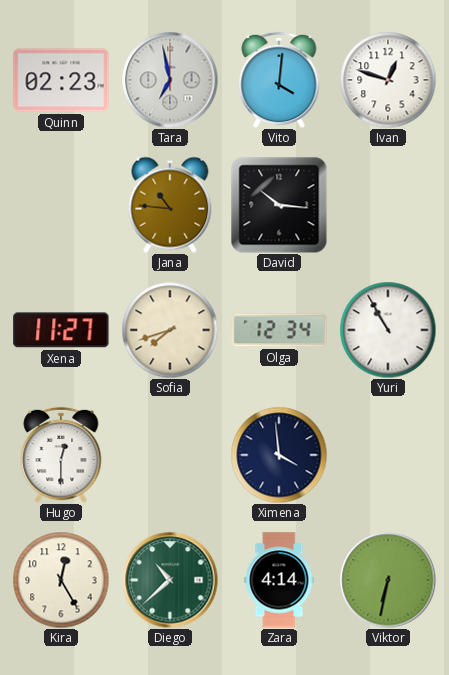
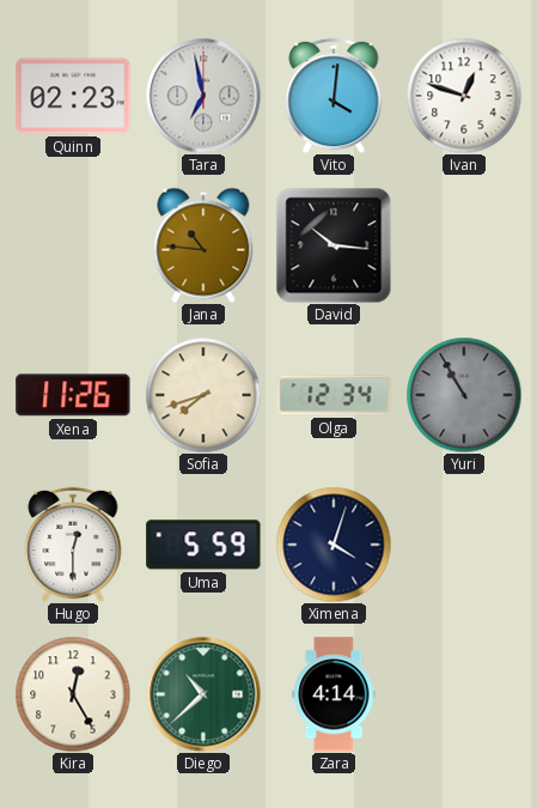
Xena: 11:27 -> 11:26
Yuri dial: white -> grey
Uma: none -> 5:59
Ximena: 3:59 -> 4:03
Viktor: 6:32 -> none
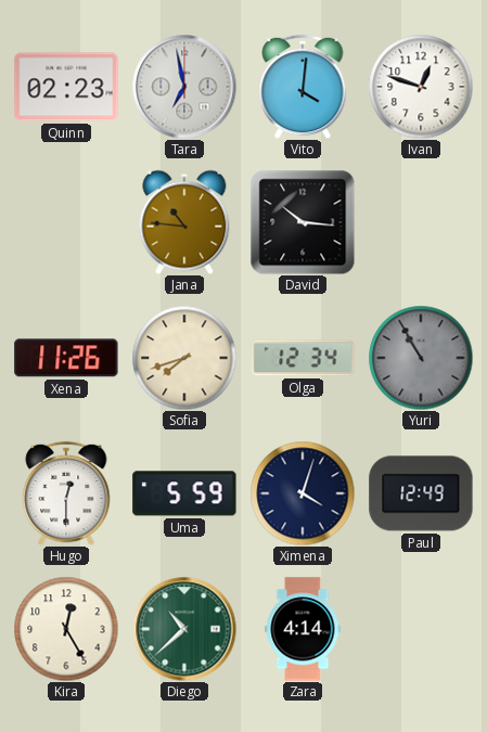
Paul: none -> 12:49
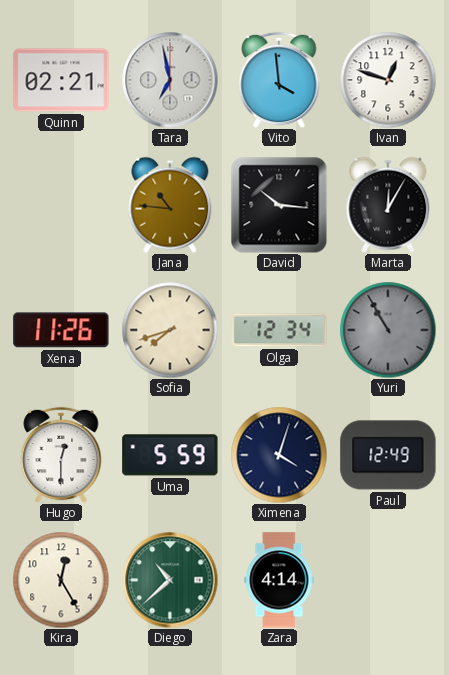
Quinn: 02:23 -> 02:21
Vito: 4:01 -> 3:59
Marta: none -> 12:05
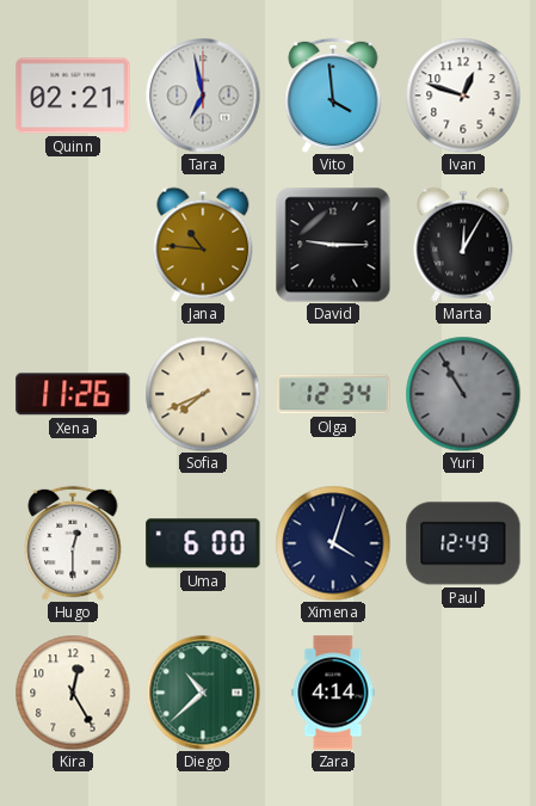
David: 10:16 -> 9:15
Sofia: 7:42 -> 7:41
Uma: 5:59 -> 6:00
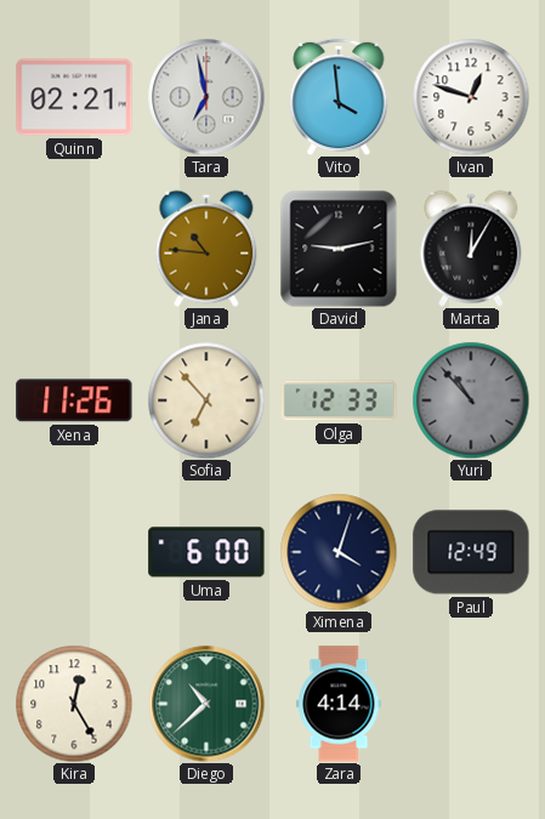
David: 9:15 -> 9:13
Sofia: 7:41 -> 6:53
Olga: 12:34 -> 12:33
Yuri: 10:55 -> 10:53
Hugo: 12:30 -> none
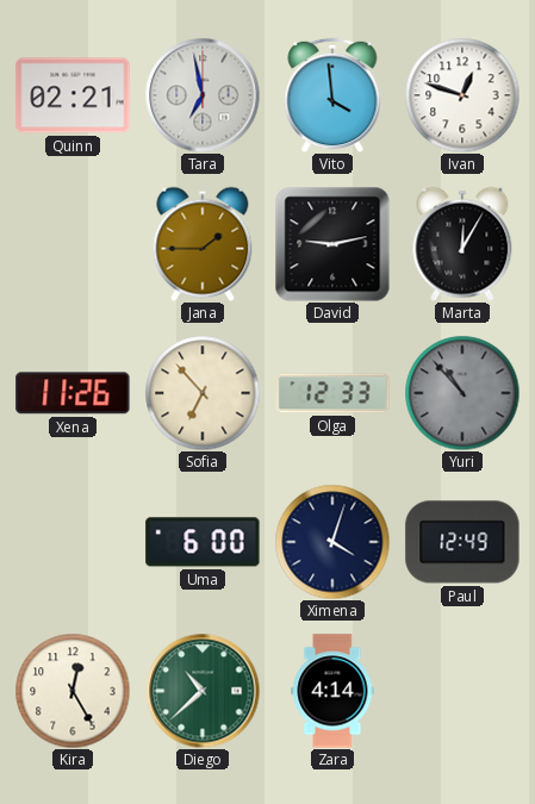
Jana: 10:46 -> 1:45
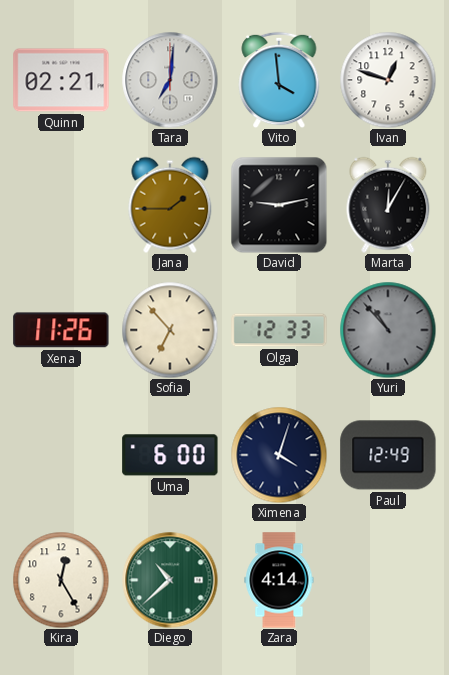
Tara: 6:58 -> 7:01
